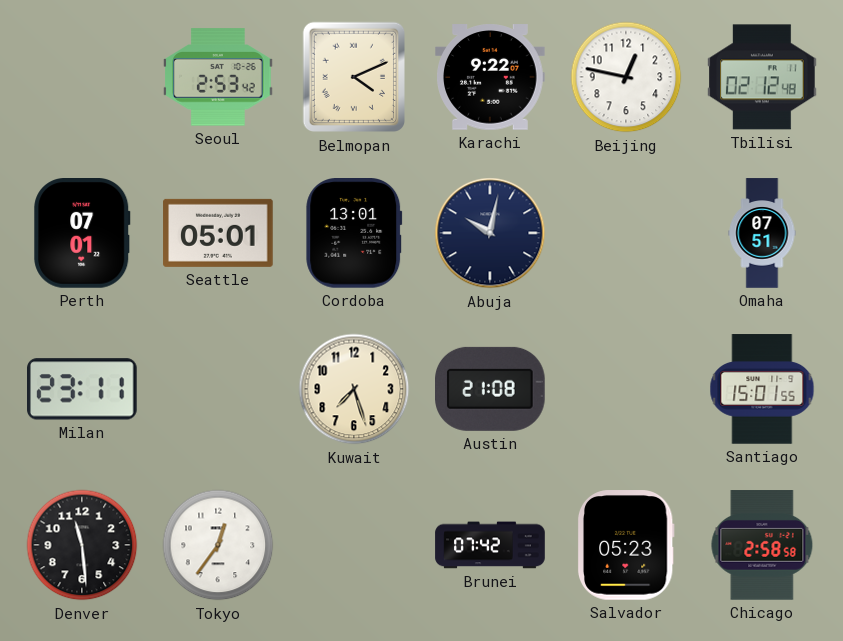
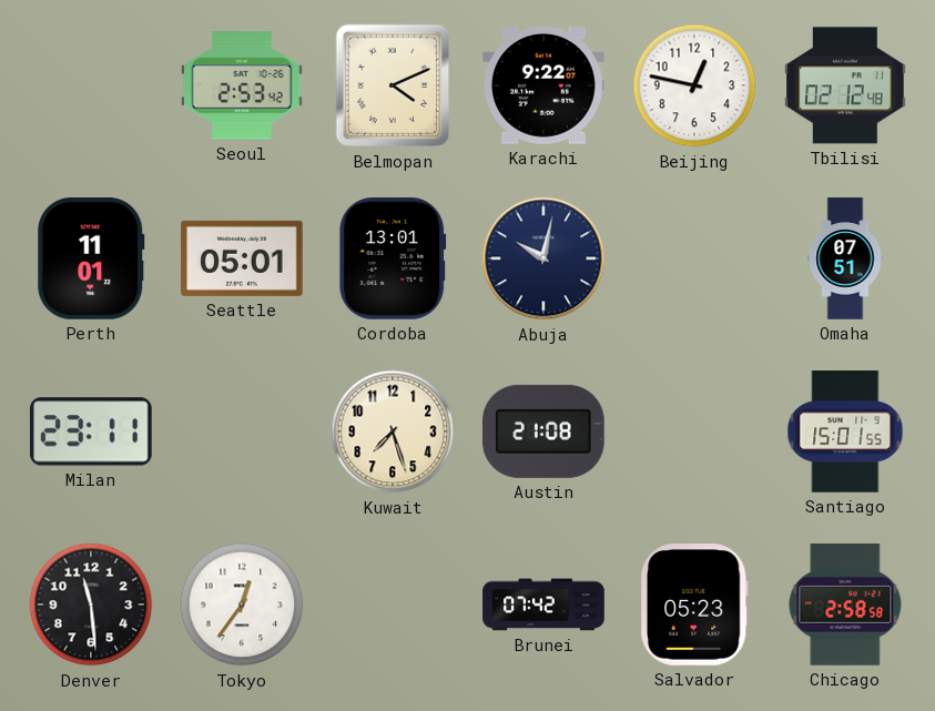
Perth: 07:01 -> 11:01
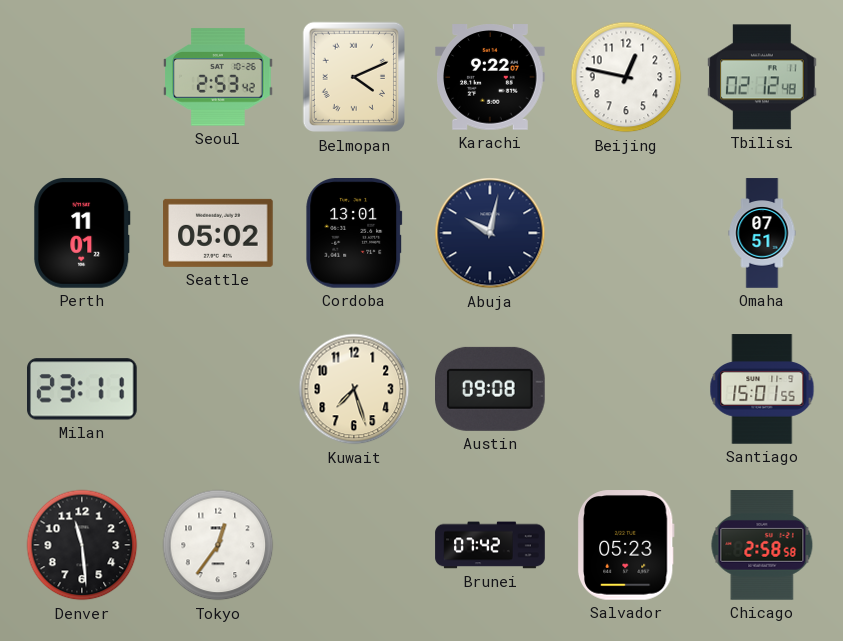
Seattle: 05:01 -> 05:02
Austin: 21:08 -> 09:08
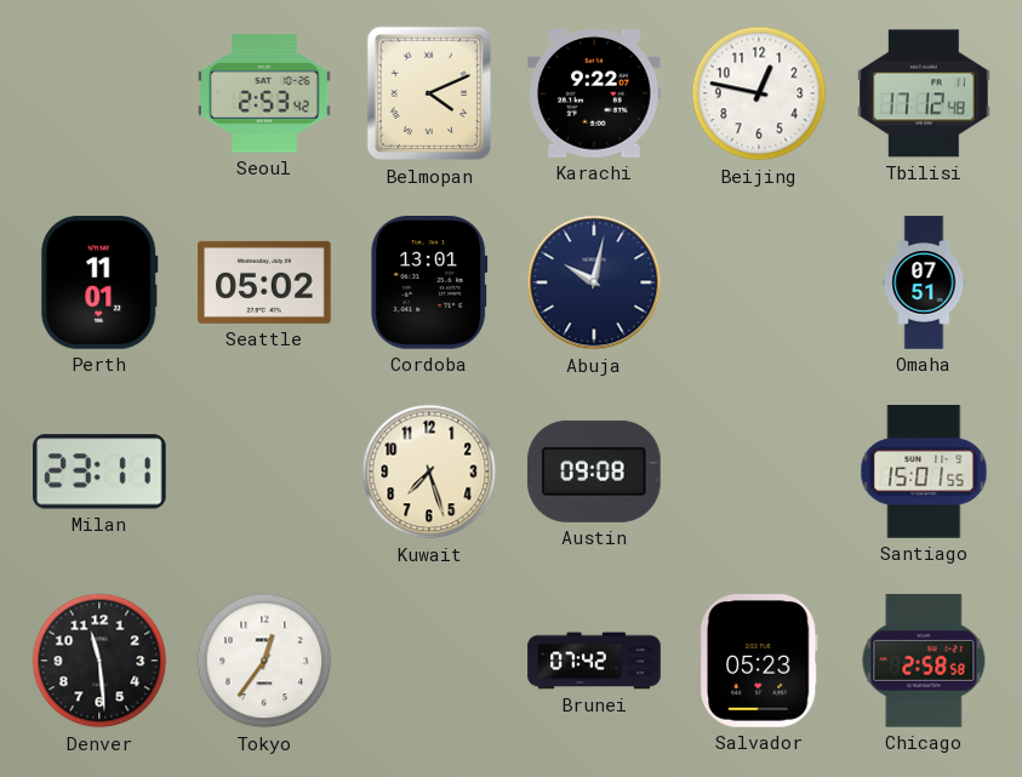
Tbilisi: 02:12 -> 17:12
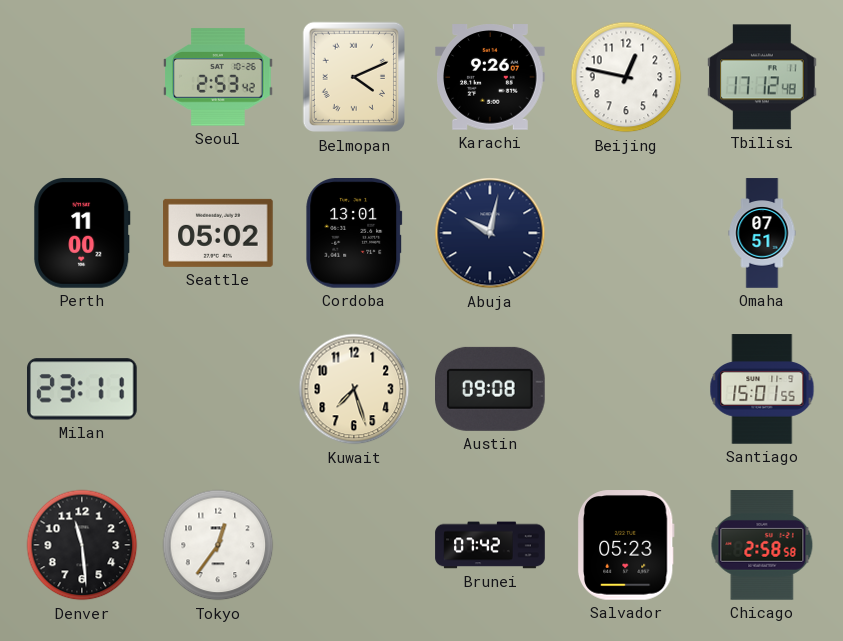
Karachi: 9:22 -> 9:26
Perth: 11:01 -> 11:00
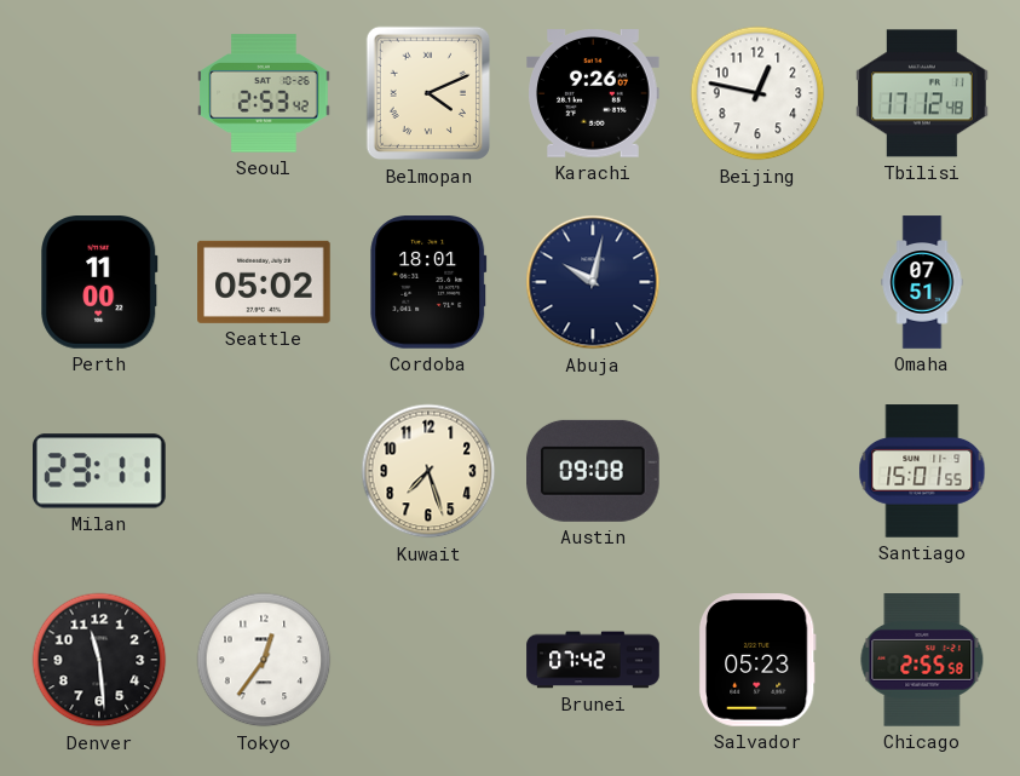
Cordoba: 13:01 -> 18:01
Chicago: 2:58 -> 2:55
